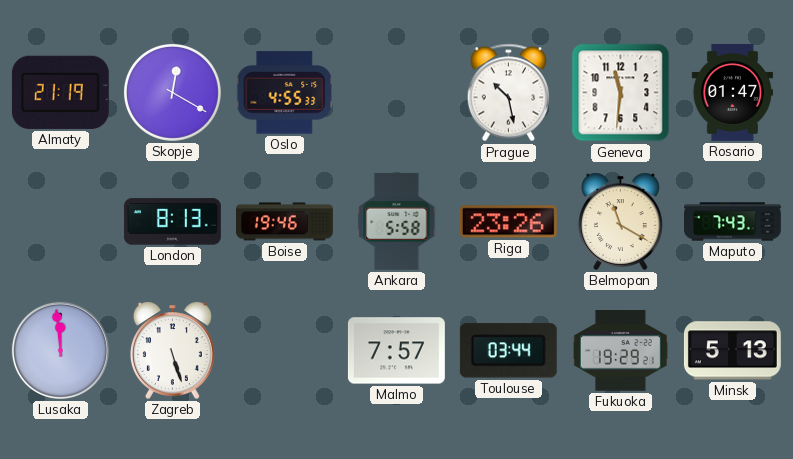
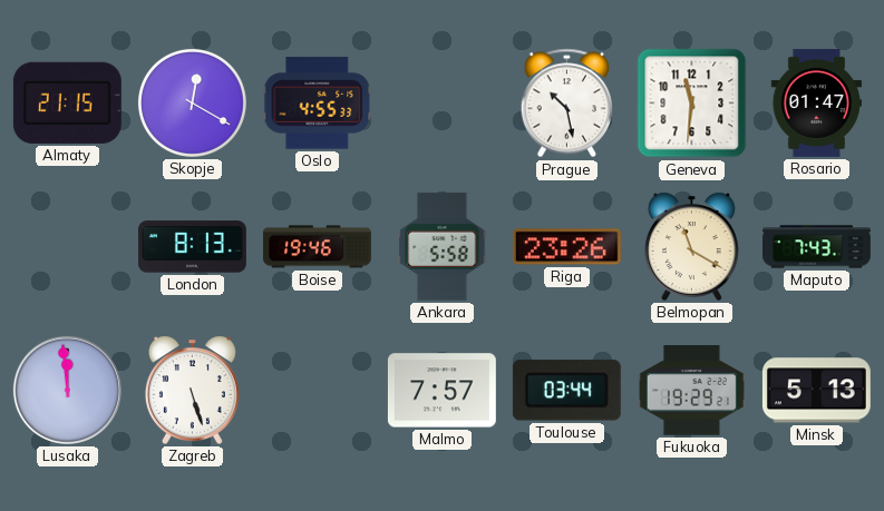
Almaty: 21:19 -> 21:15
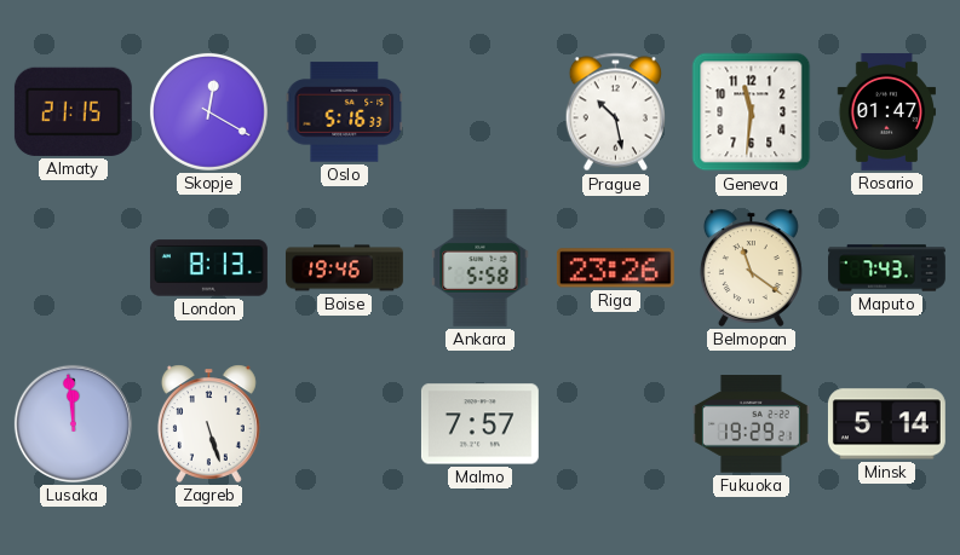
Oslo: 4:55 -> 5:16
Belmopan: 11:20 -> 11:21
Toulouse: 03:44 -> none
Minsk: 5:13 -> 5:14
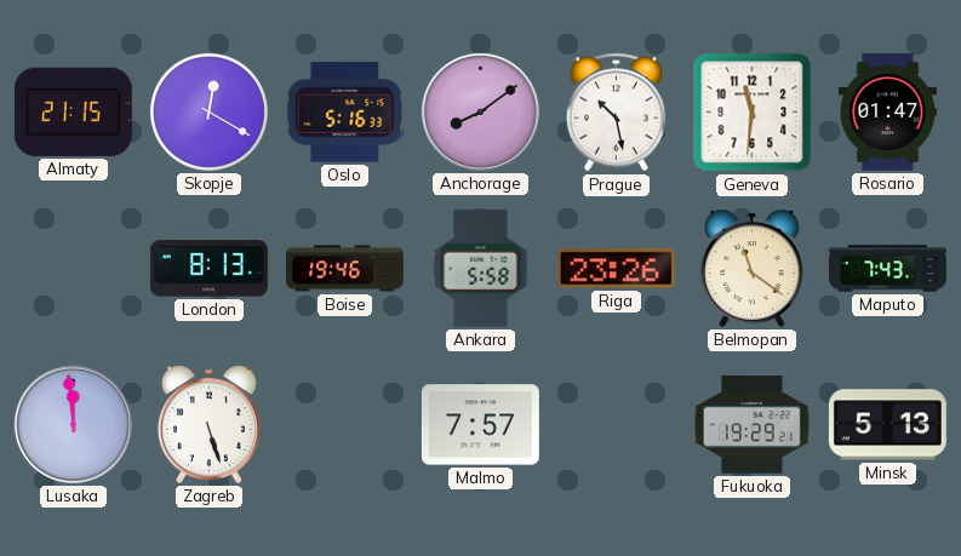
Anchorage: none -> 8:09
Minsk: 5:14 -> 5:13
